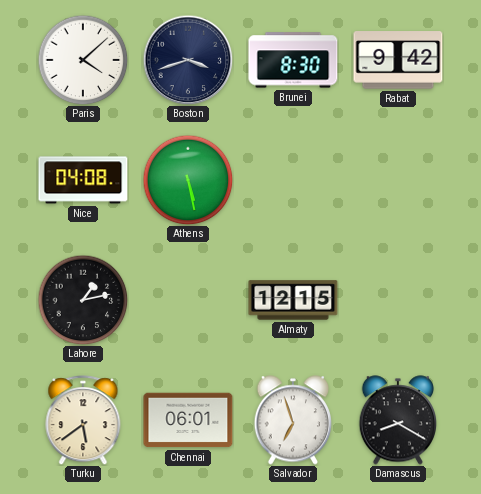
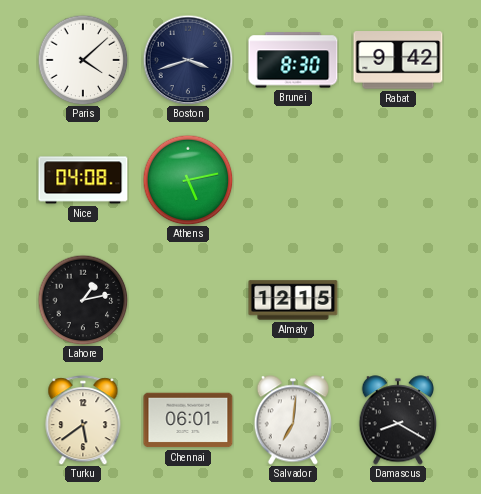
Athens: 5:28 -> 5:13
Salvador: 6:57 -> 7:01
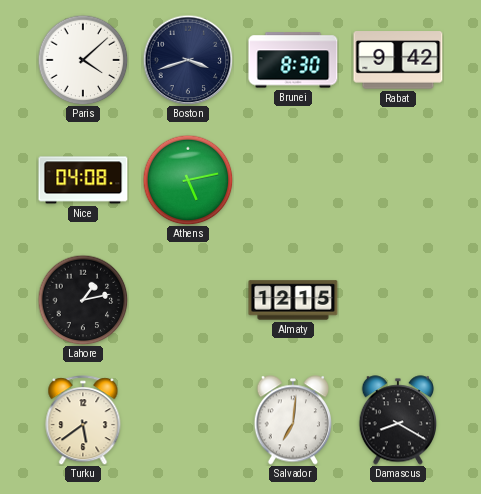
Chennai: 06:01 -> none
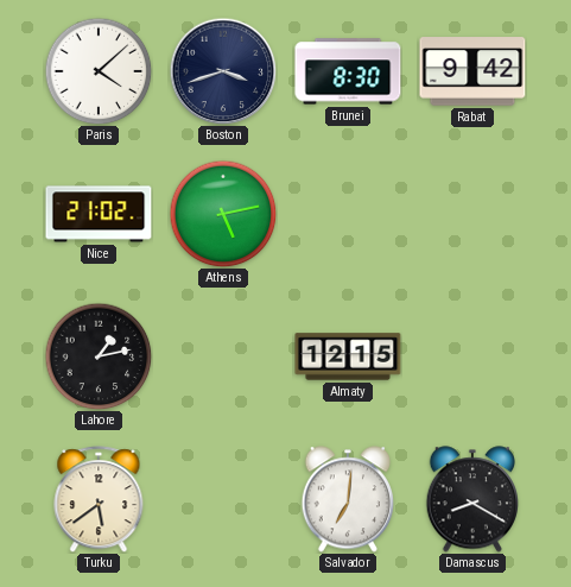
Nice: 04:08 -> 21:02
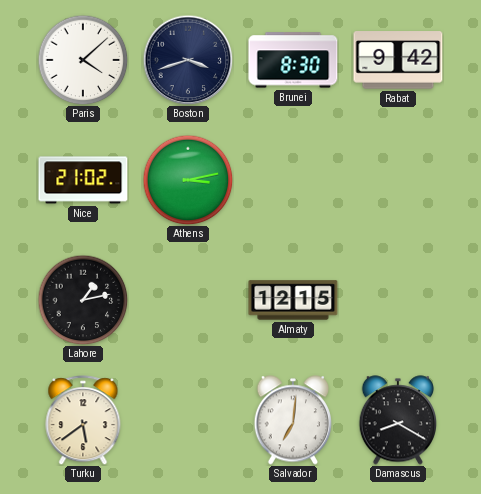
Athens: 5:13 -> 3:13
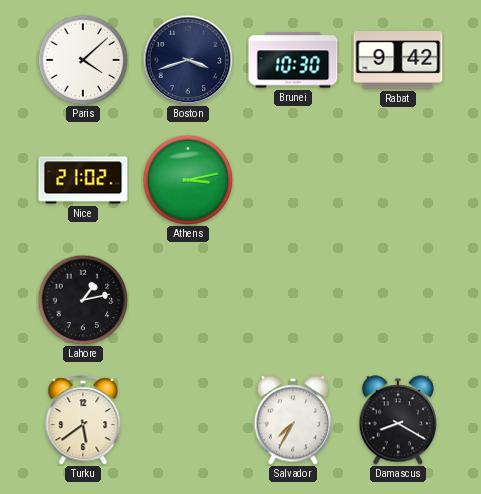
Brunei: 8:30 -> 10:30
Almaty: 12:15 -> none
Salvador: 7:01 -> 7:35
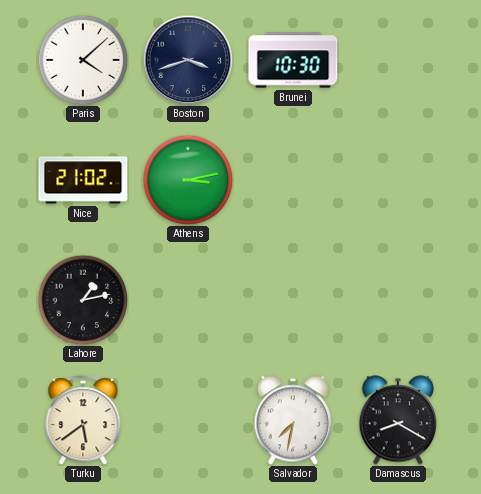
Rabat: 9:42 -> none
Salvador: 7:35 -> 7:32
